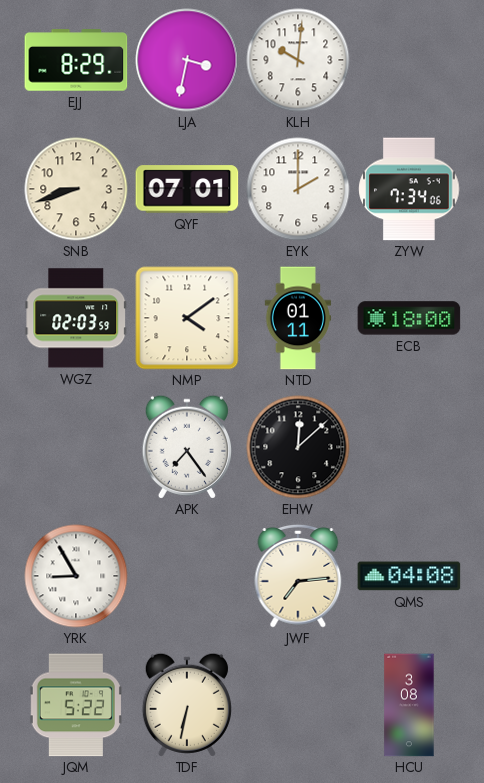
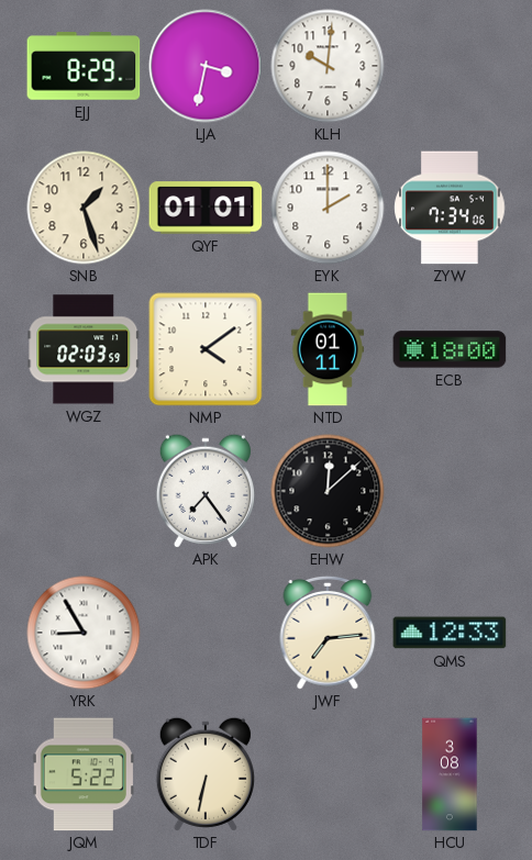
SNB: 8:42 -> 1:27
QYF: 07:01 -> 01:01
QMS: 04:08 -> 12:33
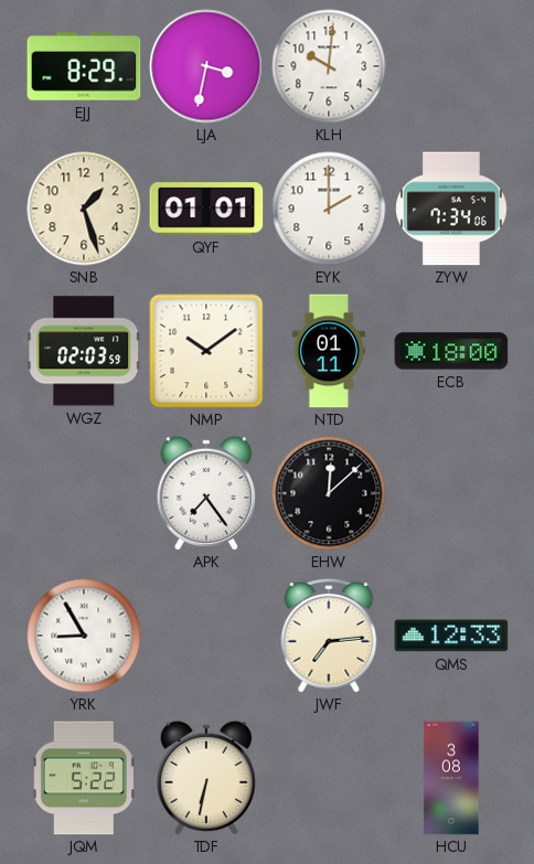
NMP: 4:09 -> 10:09
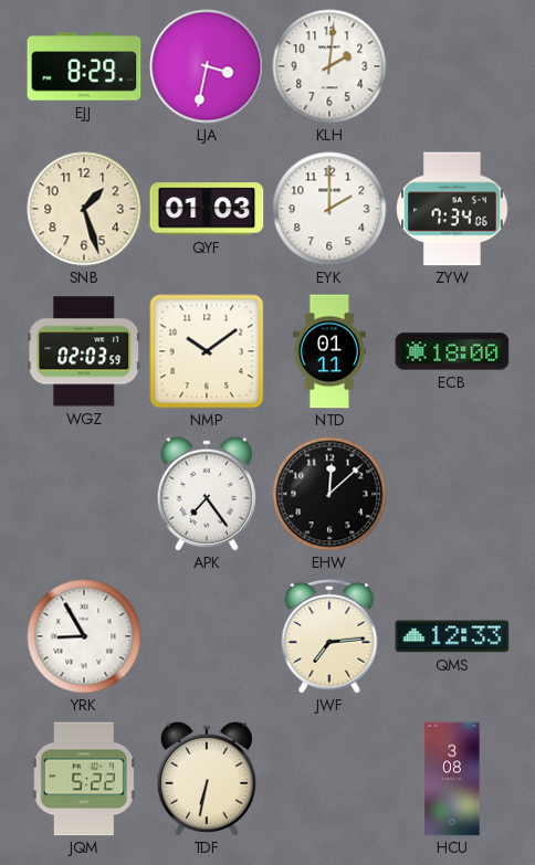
KLH: 10:01 -> 2:01
QYF: 01:01 -> 01:03
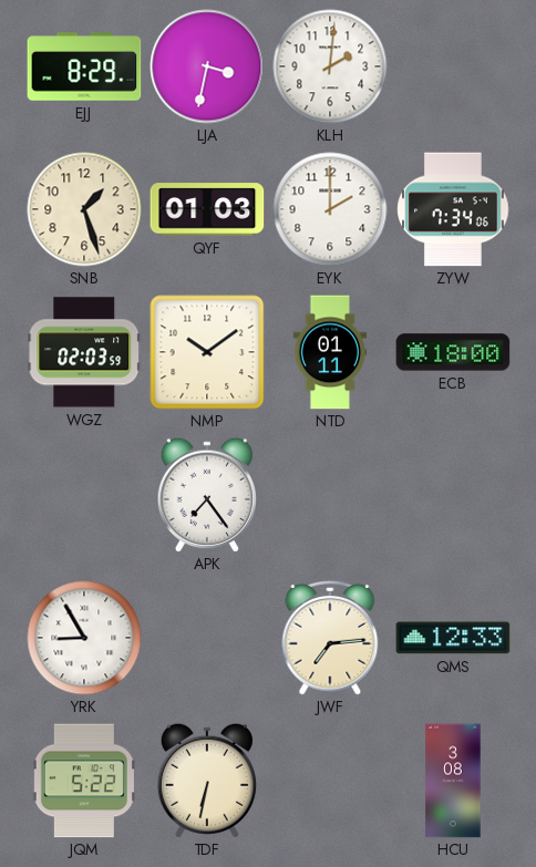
EHW: 12:08 -> none
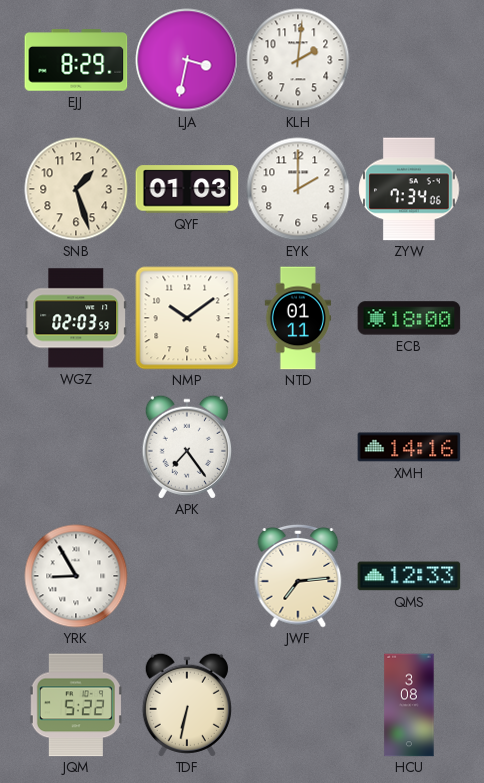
XMH: none -> 14:16
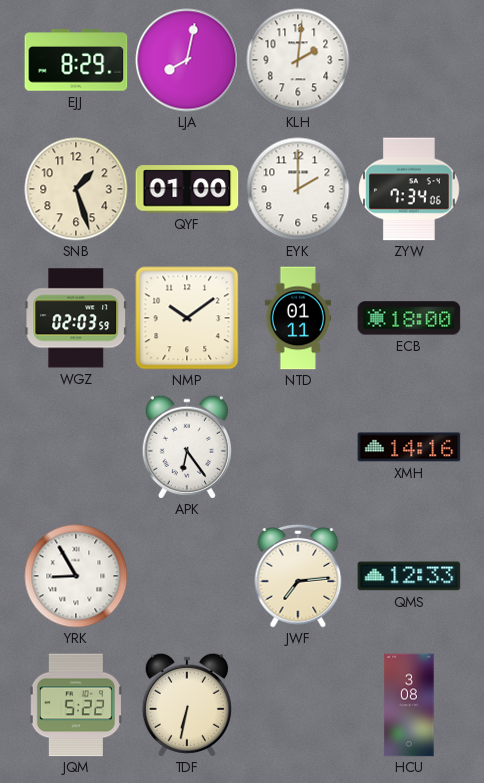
LJA: 3:32 -> 8:02
QYF: 01:03 -> 01:00
APK: 7:24 -> 6:24
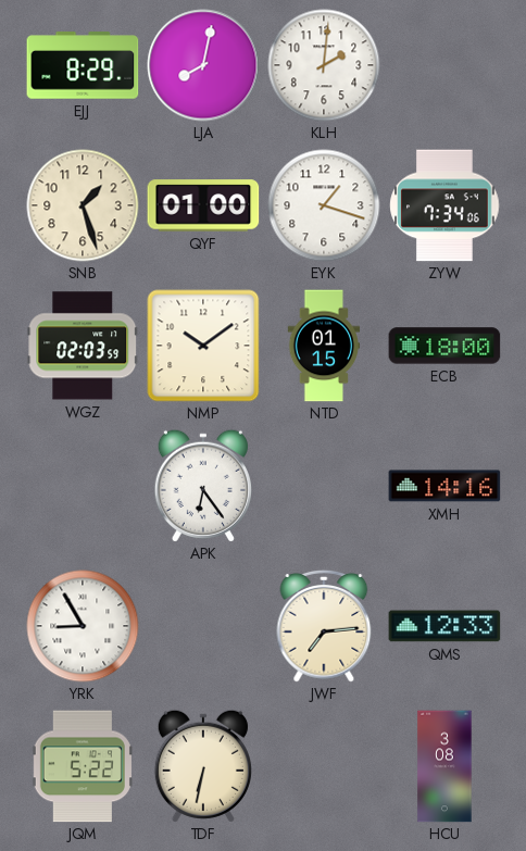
EYK: 2:00 -> 1:18
NTD: 01:11 -> 01:15
